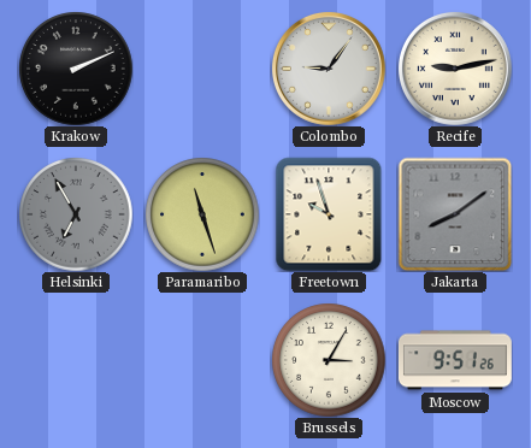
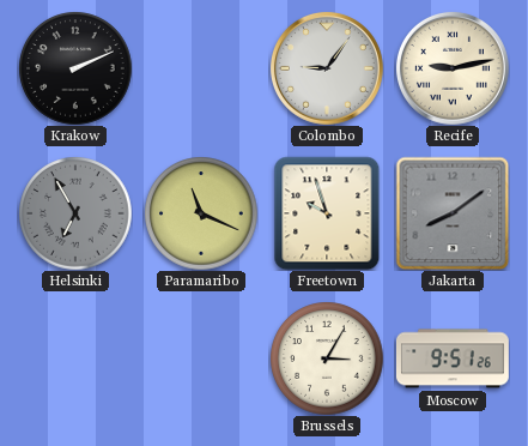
Paramaribo: 11:27 -> 11:19
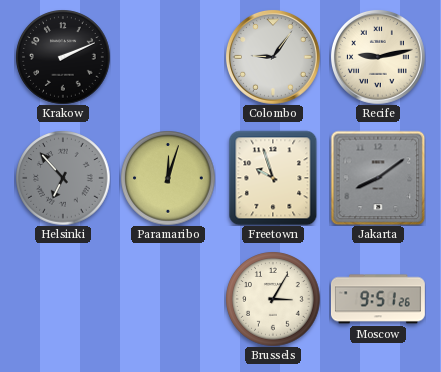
Helsinki: 6:55 -> 6:53
Paramaribo: 11:19 -> 12:03
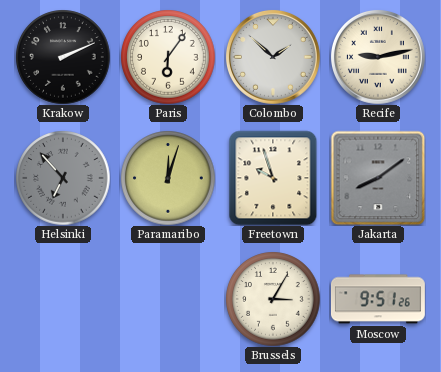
Paris: none -> 6:06
Colombo: 9:06 -> 1:52
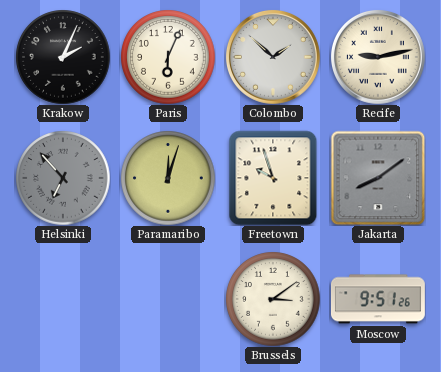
Krakow: 2:11 -> 2:04
Paris: 6:06 -> 6:04
Brussels: 3:05 -> 3:09
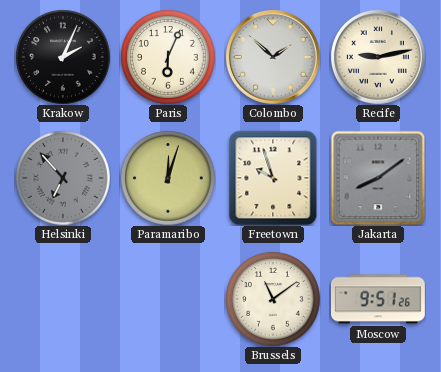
Brussels: 3:09 -> 11:09
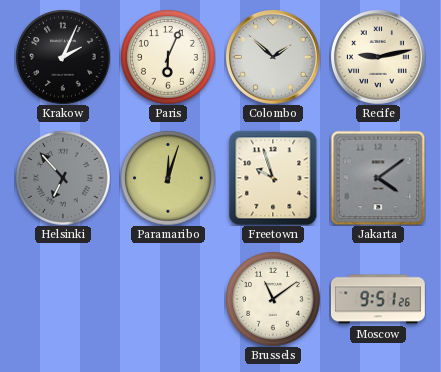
Jakarta: 8:09 -> 4:09
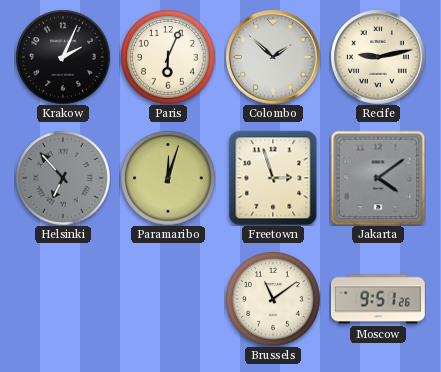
Freetown: 9:57 -> 2:57
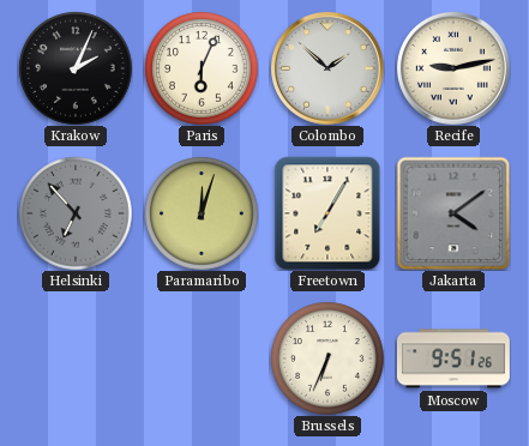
Freetown: 2:57 -> 7:05
Brussels: 11:09 -> 6:34
